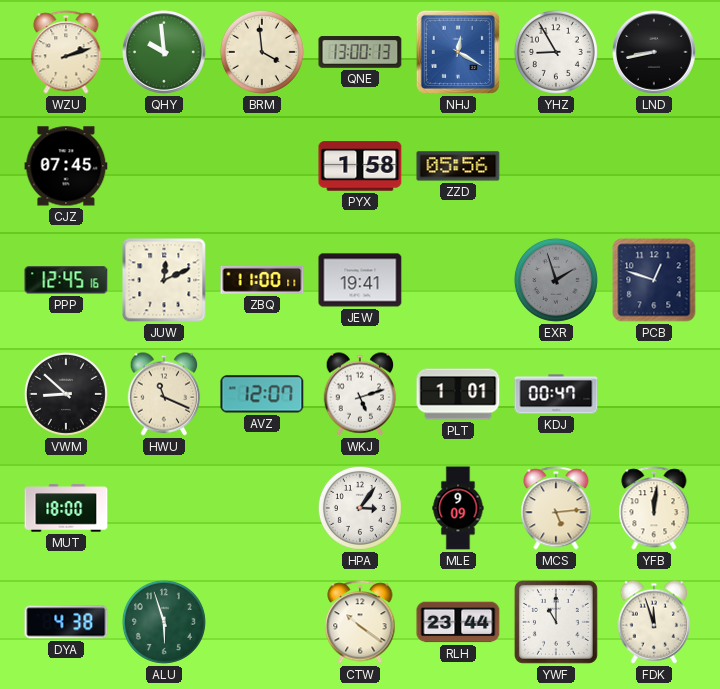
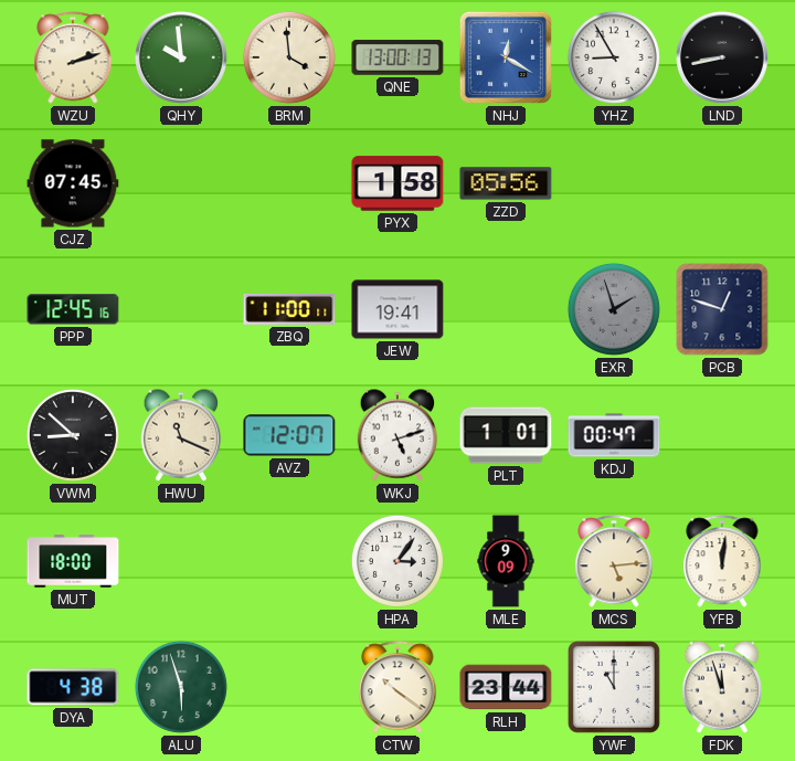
JUW: 12:11 -> none
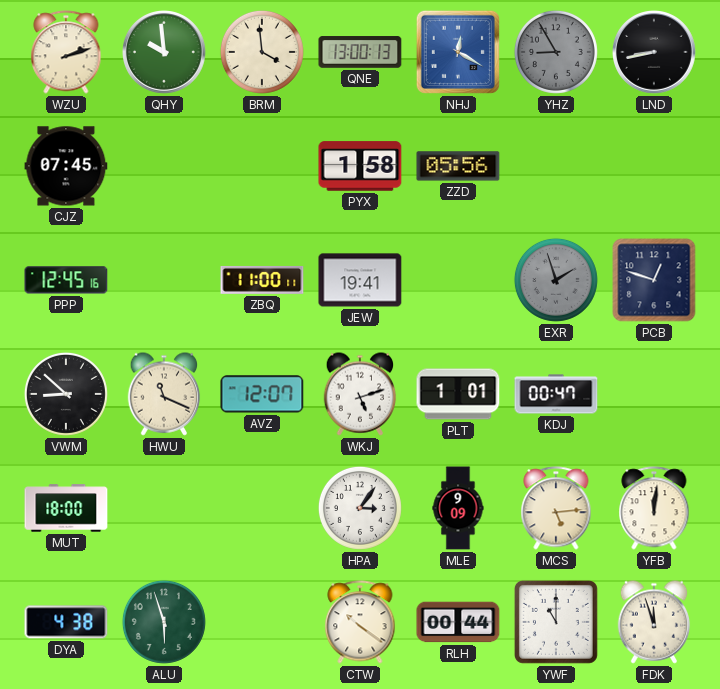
YHZ dial: white -> grey
RLH: 23:44 -> 00:44
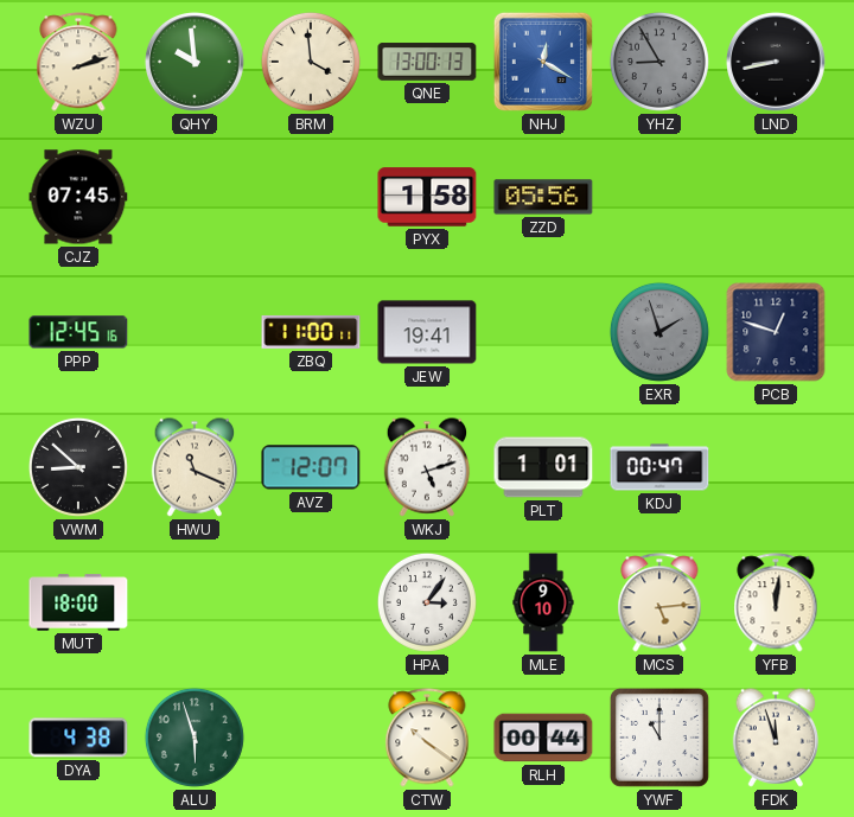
MLE: 9:09 -> 9:10
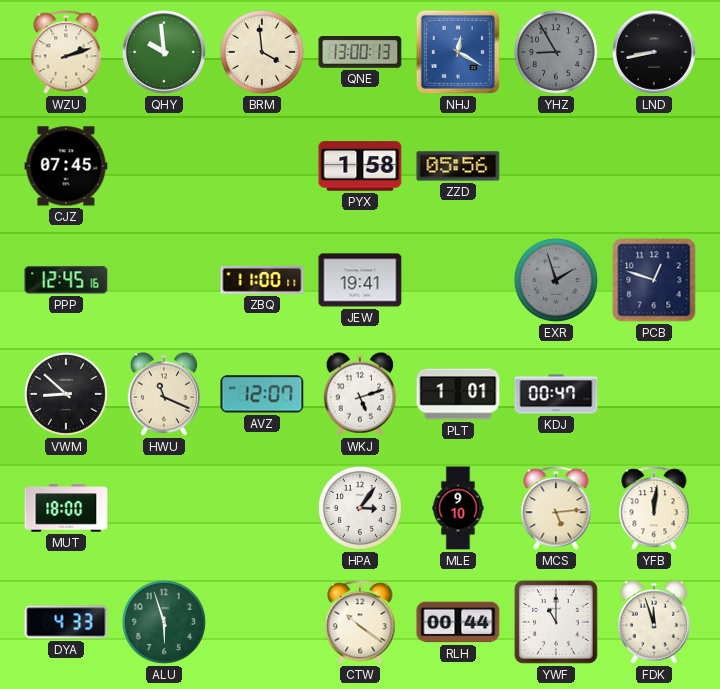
DYA: 4:38 -> 4:33
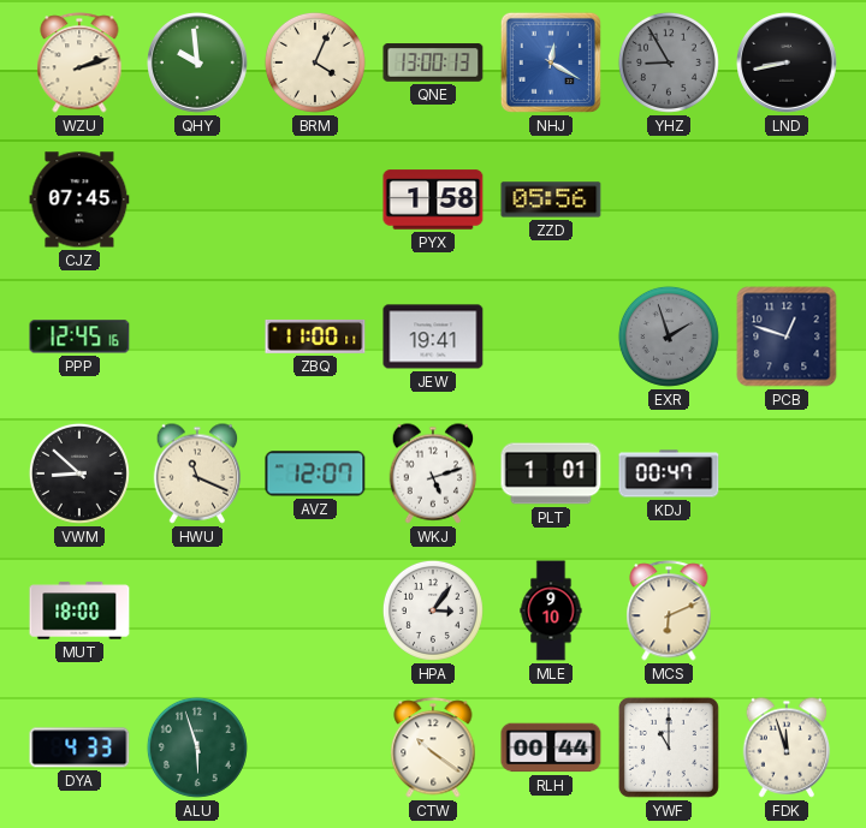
BRM: 3:59 -> 4:04
MCS: 5:14 -> 6:11
YFB: 12:01 -> none
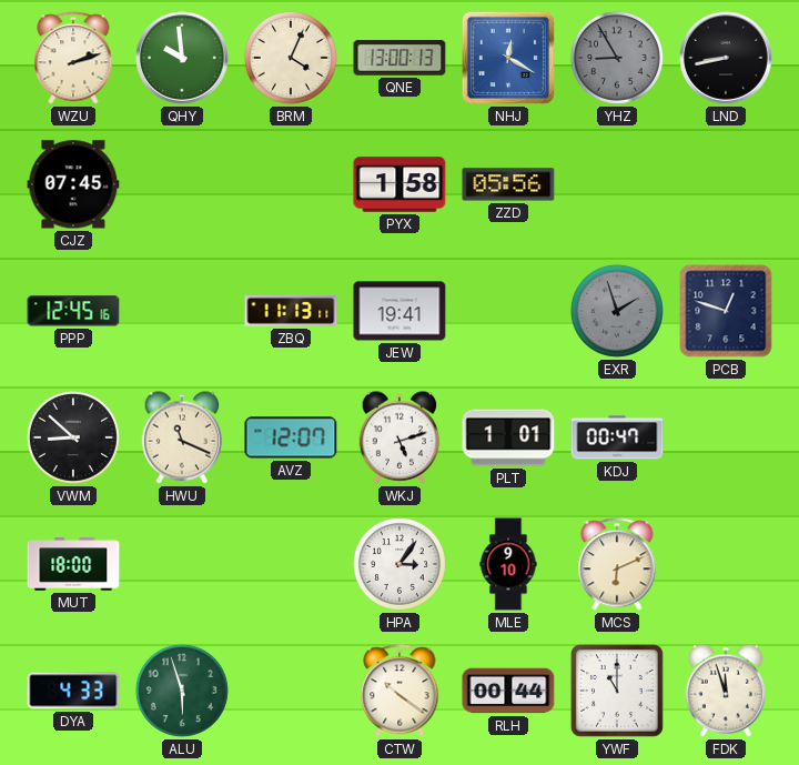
ZBQ: 11:00 -> 11:13
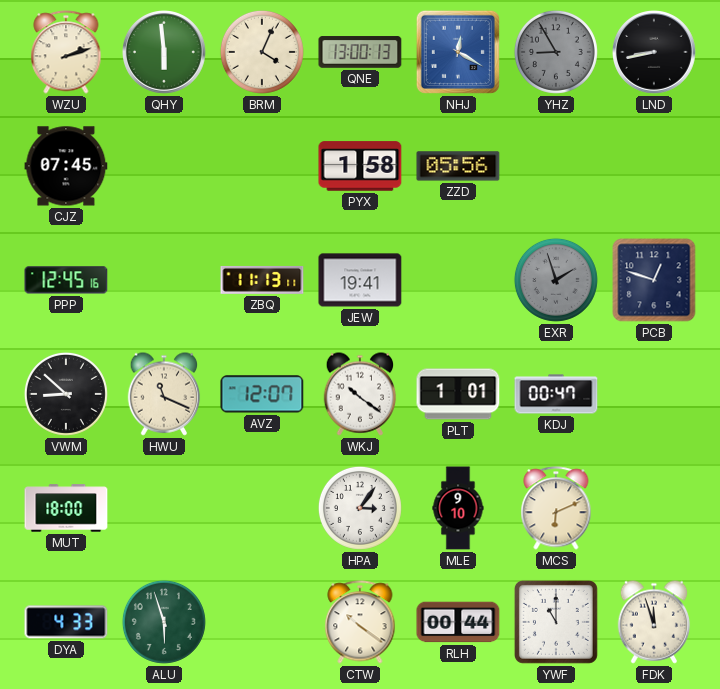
QHY: 9:59 -> 5:59
WKJ: 5:12 -> 10:21
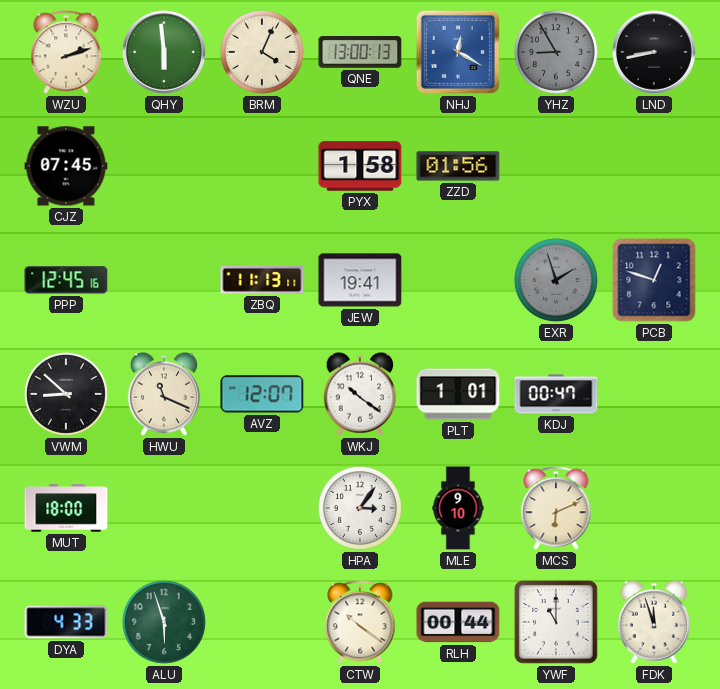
ZZD: 05:56 -> 01:56
